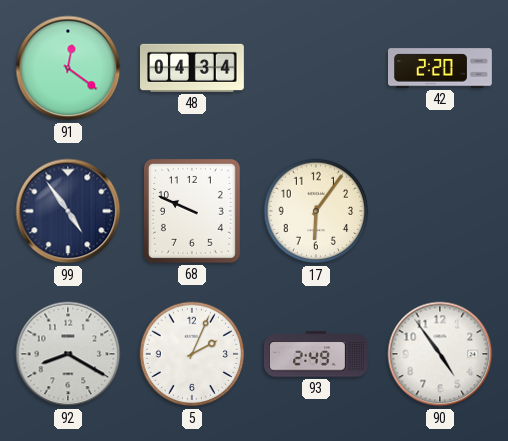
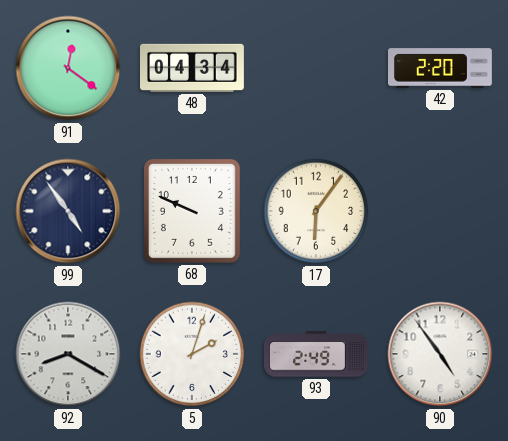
5: 2:04 -> 2:03
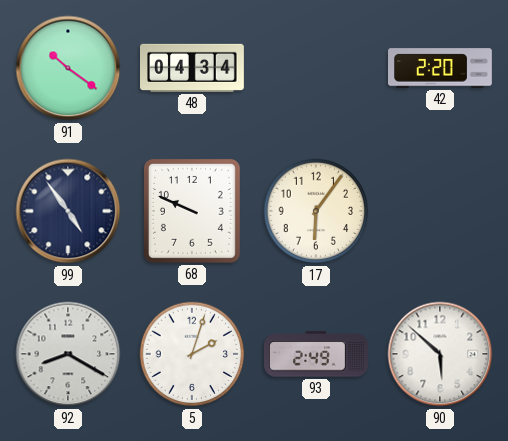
91: 12:21 -> 10:21
90: 4:54 -> 5:52
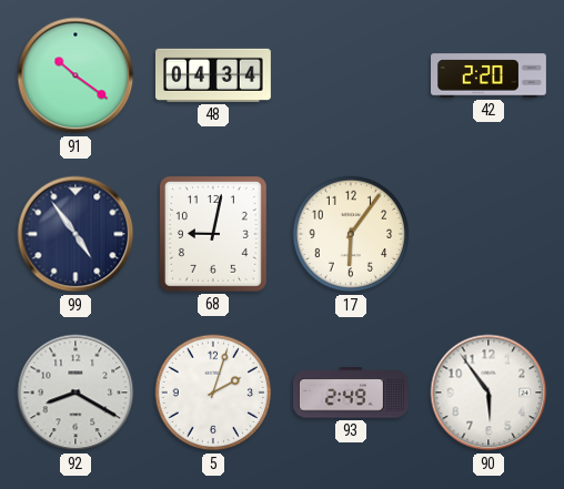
68: 9:49 -> 9:02
90: 5:52 -> 5:54
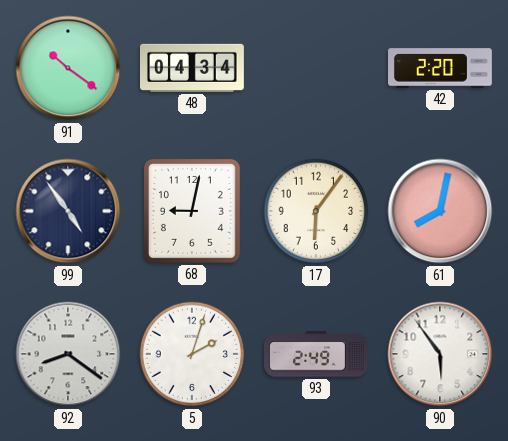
61: none -> 8:02
92: 8:20 -> 8:21
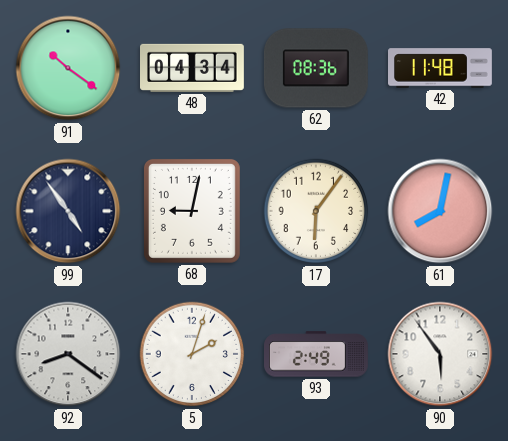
62: none -> 08:36
42: 2:20 -> 11:48
